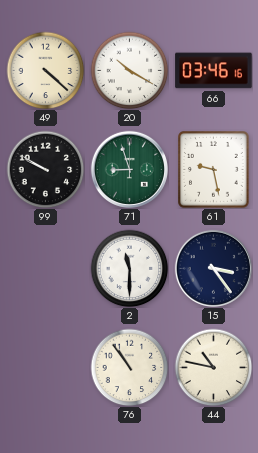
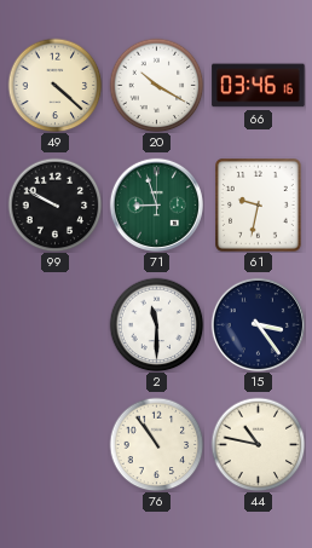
61: 9:28 -> 9:32
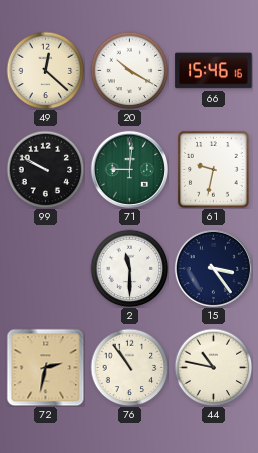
49: 4:22 -> 12:22
66: 03:46 -> 15:46
71: 8:57 -> 9:01
72: none -> 2:32
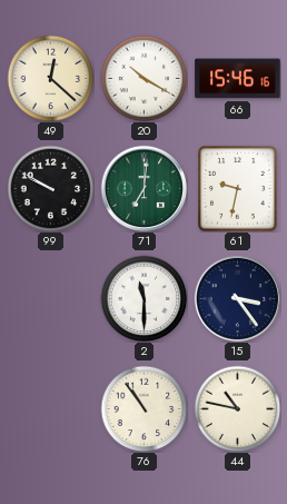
71: 9:01 -> 7:01
72: 2:32 -> none
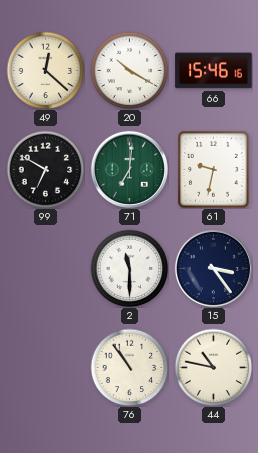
99: 9:50 -> 6:50
